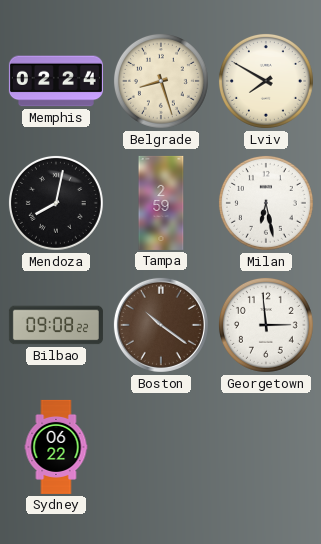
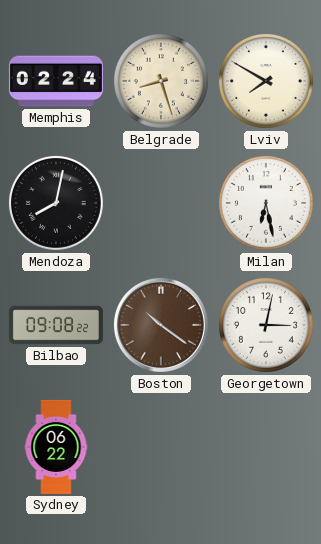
Tampa: 2:59 -> none
Georgetown: 2:59 -> 3:02
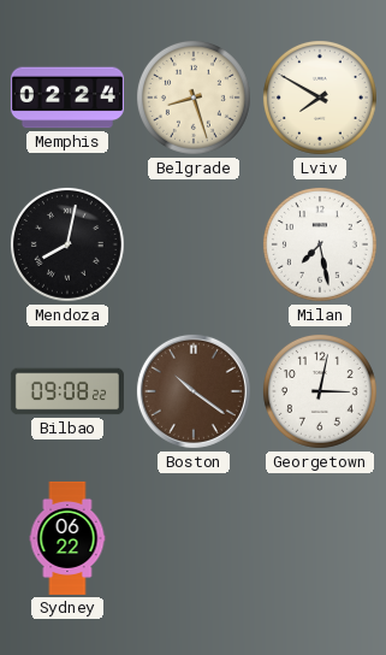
Milan: 6:28 -> 7:28
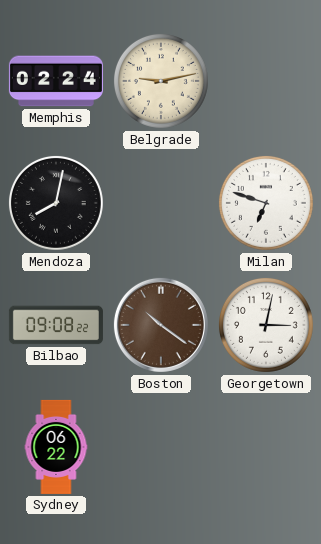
Belgrade: 8:27 -> 9:13
Lviv: 7:50 -> none
Milan: 7:28 -> 6:48
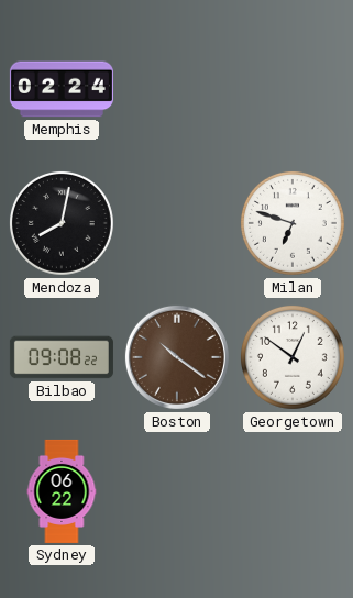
Belgrade: 9:13 -> none
Georgetown: 3:02 -> 12:51
